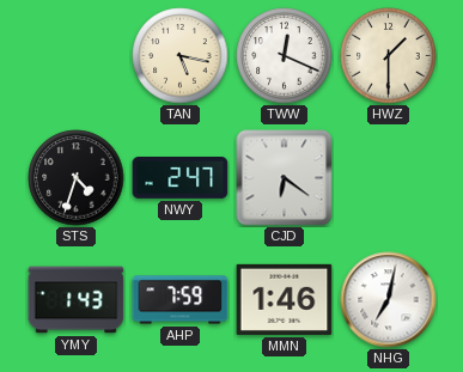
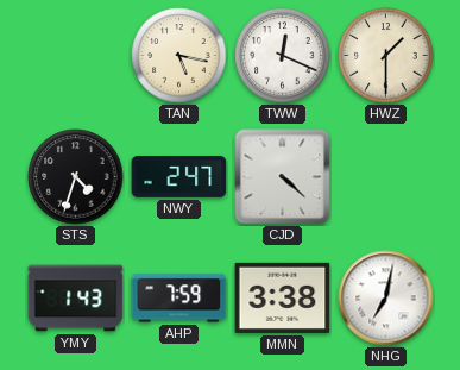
CJD: 6:21 -> 4:22
MMN: 1:46 -> 3:38
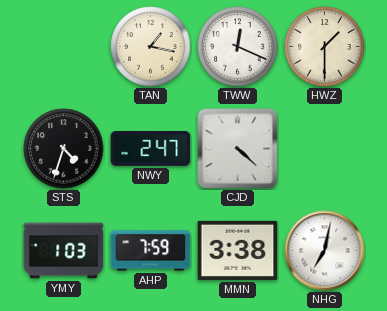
TAN: 5:17 -> 1:17
YMY: 1:43 -> 1:03
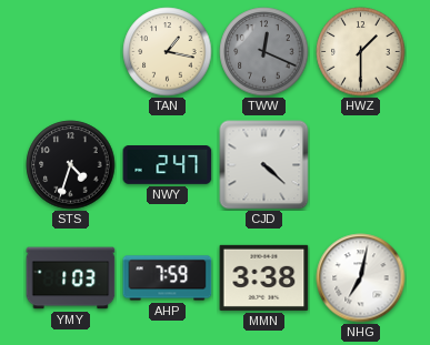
TWW dial: white -> grey
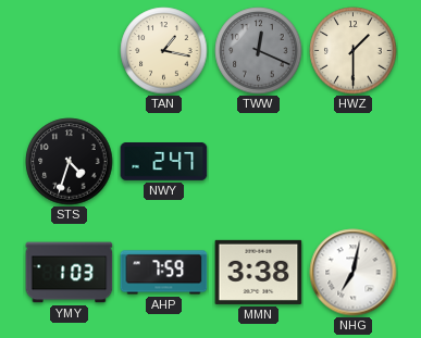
CJD: 4:22 -> none
